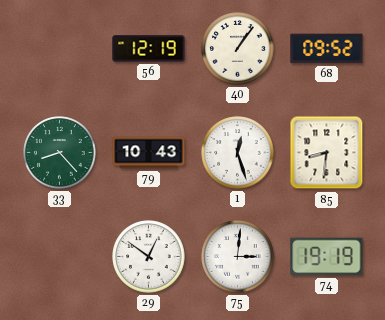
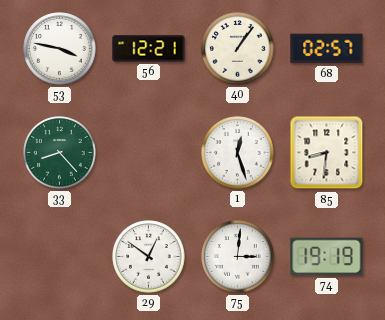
53: none -> 3:47
56: 12:19 -> 12:21
68: 09:52 -> 02:57
79: 10:43 -> none
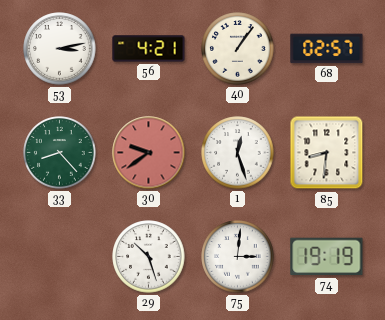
53: 3:47 -> 3:13
56: 12:21 -> 4:21
30: none -> 9:39
29: 12:51 -> 10:27
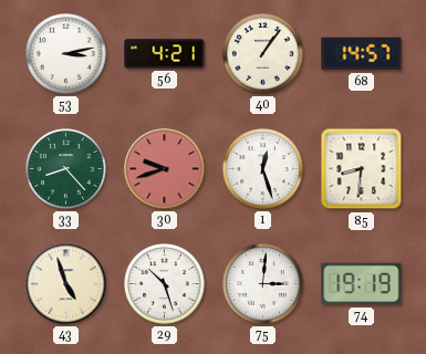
68: 02:57 -> 14:57
30: 9:39 -> 9:42
43: none -> 4:57
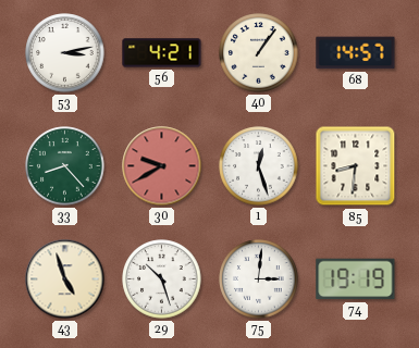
30: 9:42 -> 9:40
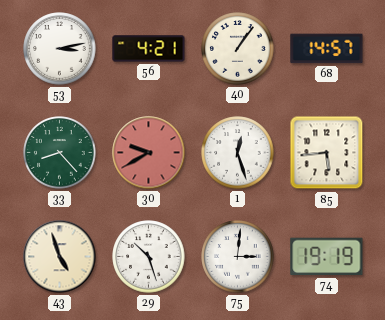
85: 8:31 -> 5:44
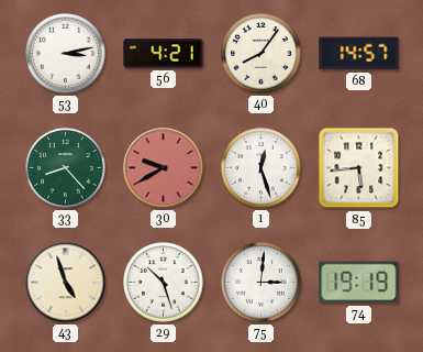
40: 1:06 -> 8:06
